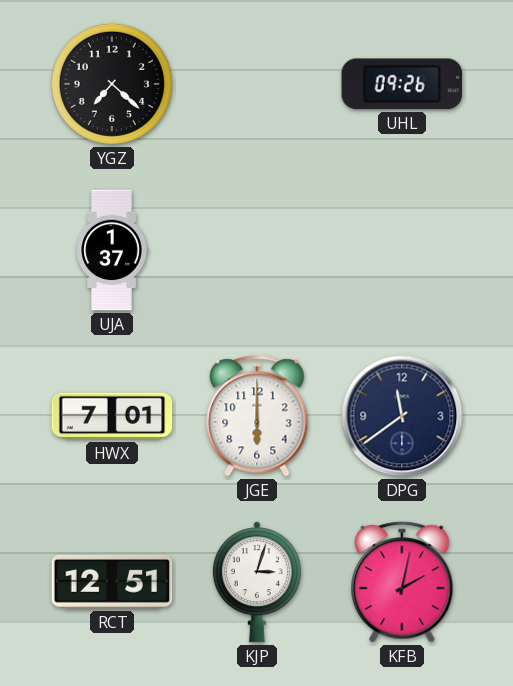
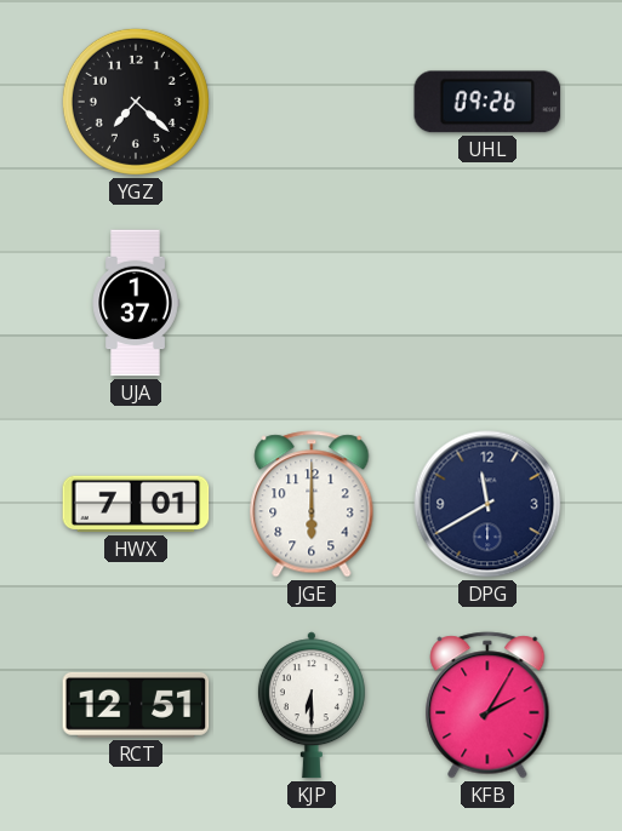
DPG: 11:39 -> 11:40
KJP: 3:03 -> 6:30
KFB: 2:02 -> 2:05
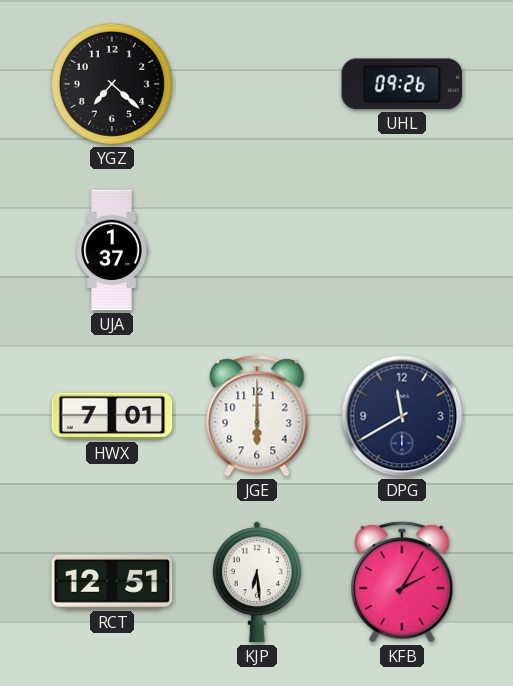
KJP: 6:30 -> 6:29
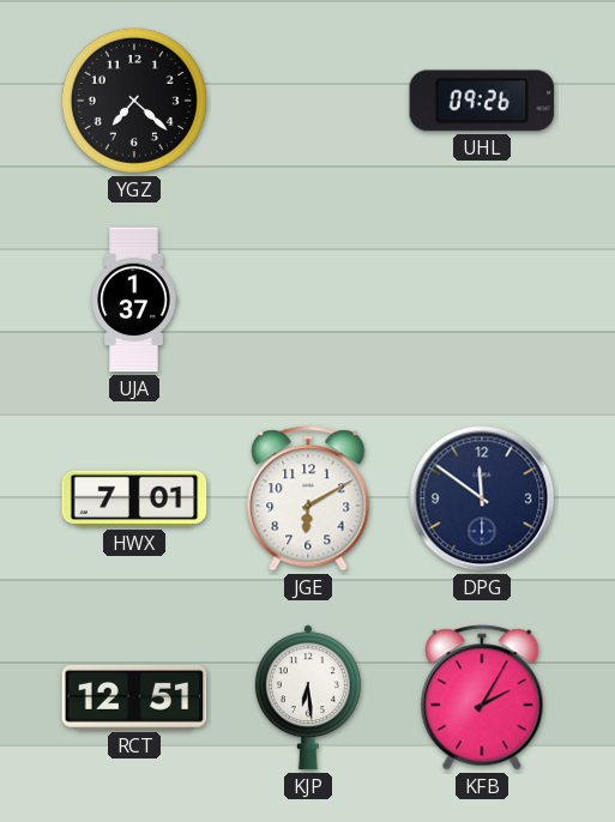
JGE: 6:00 -> 6:10
DPG: 11:40 -> 11:51
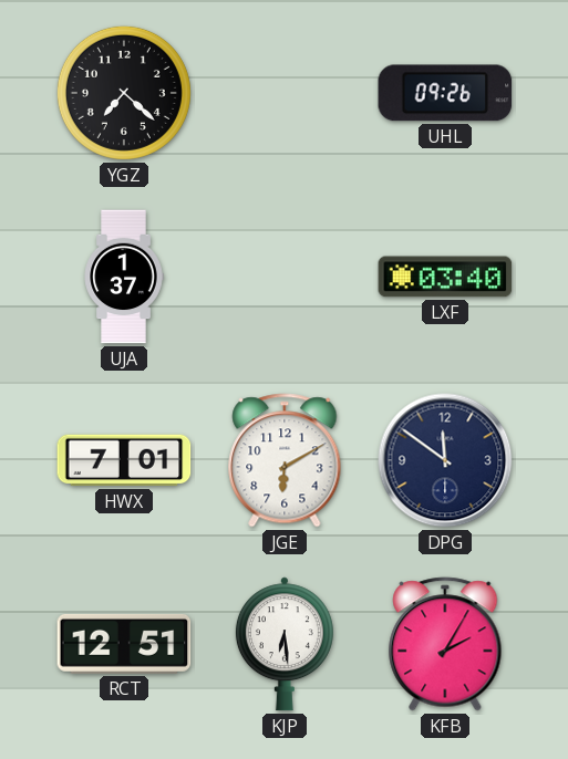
LXF: none -> 03:40
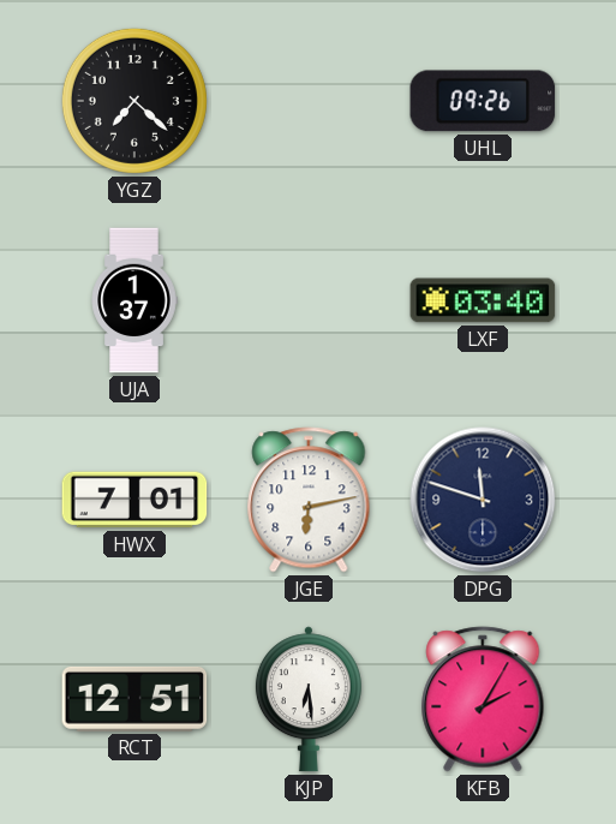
JGE: 6:10 -> 6:13
DPG: 11:51 -> 11:48
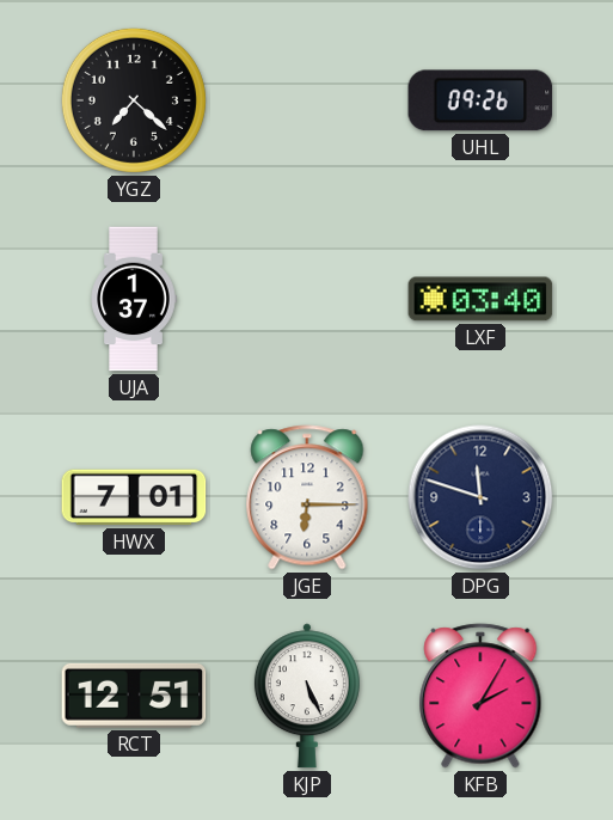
JGE: 6:13 -> 6:15
KJP: 6:29 -> 5:26
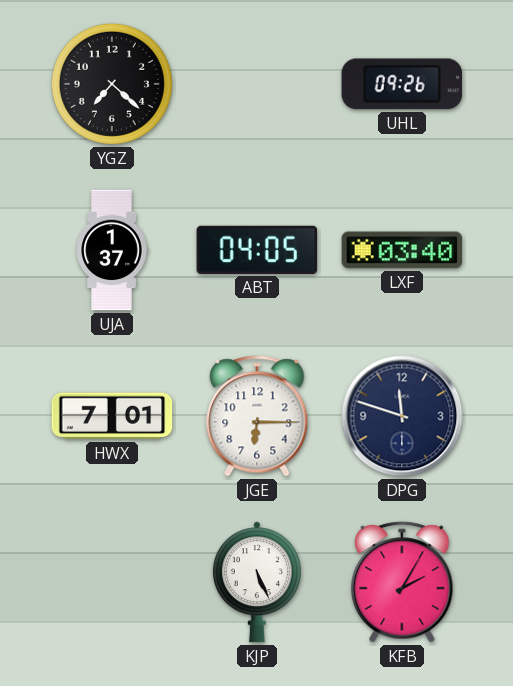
ABT: none -> 04:05
RCT: 12:51 -> none
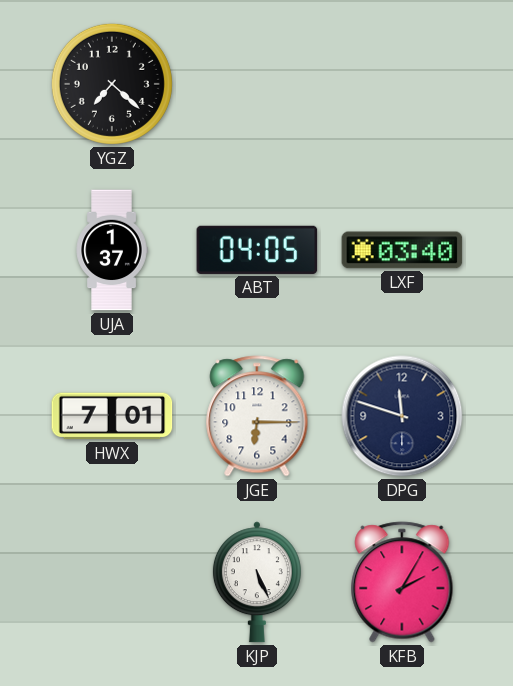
UHL: 09:26 -> none
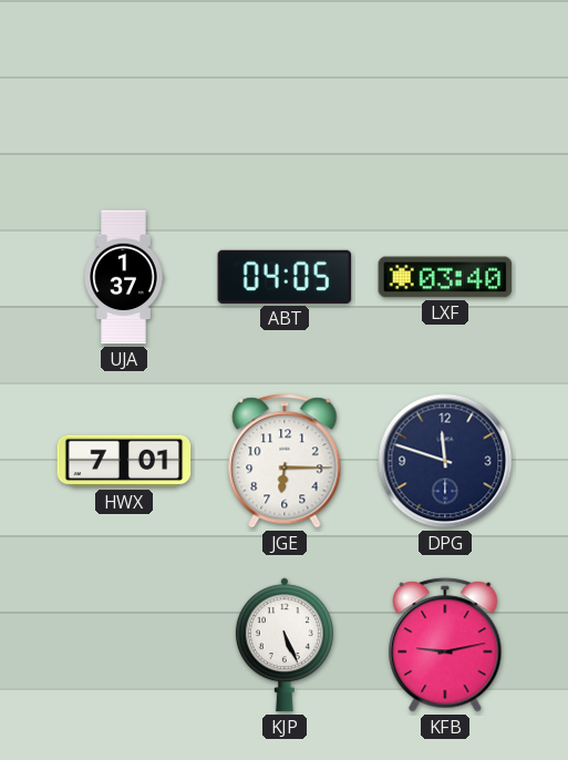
YGZ: 7:22 -> none
KFB: 2:05 -> 9:13
